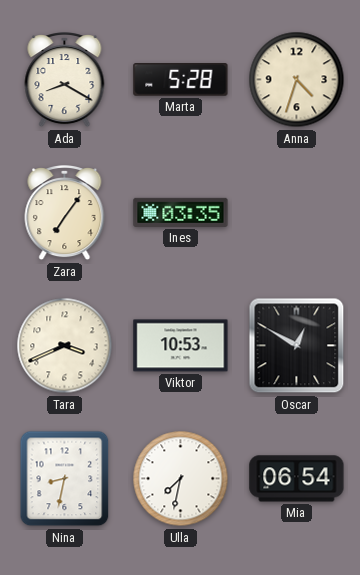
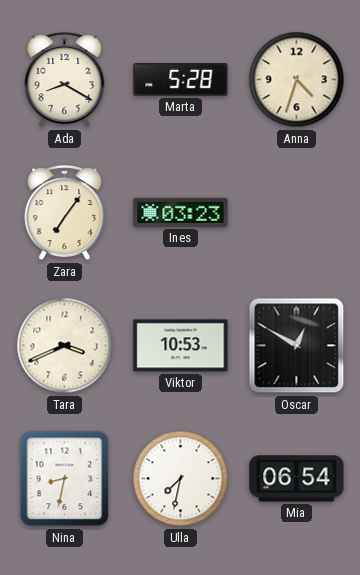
Ines: 03:35 -> 03:23
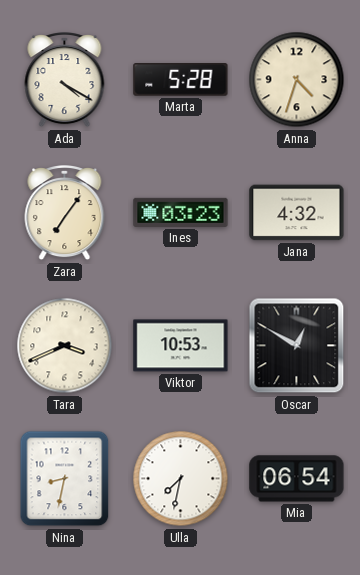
Ada: 8:20 -> 4:20
Jana: none -> 4:32
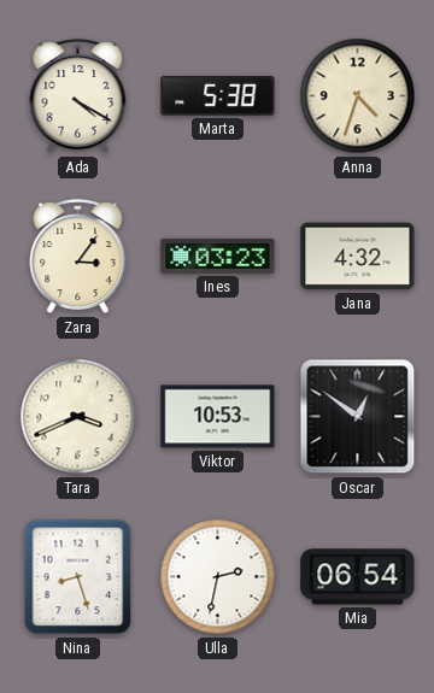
Marta: 5:28 -> 5:38
Zara: 7:06 -> 3:06
Oscar: 12:50 -> 12:51
Nina: 8:32 -> 8:27
Ulla: 7:32 -> 2:32
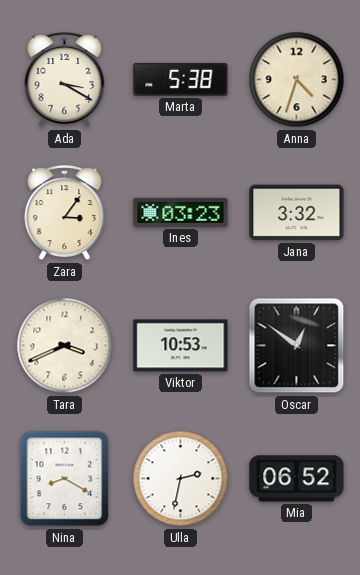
Ada: 4:20 -> 3:20
Jana: 4:32 -> 3:32
Nina: 8:27 -> 8:20
Mia: 06:54 -> 06:52
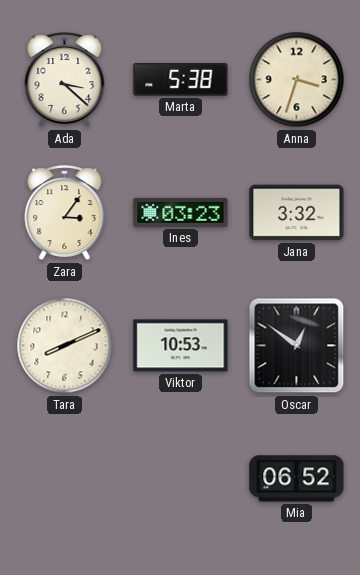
Ada: 3:20 -> 3:22
Anna: 4:33 -> 3:33
Tara: 3:41 -> 8:11
Nina: 8:20 -> none
Ulla: 2:32 -> none
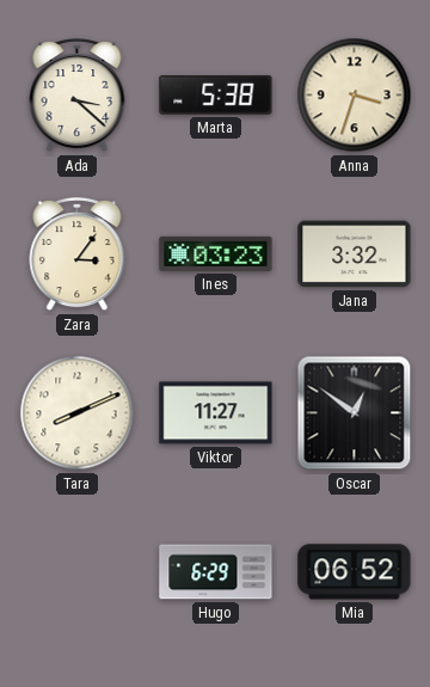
Viktor: 10:53 -> 11:27
Hugo: none -> 6:29
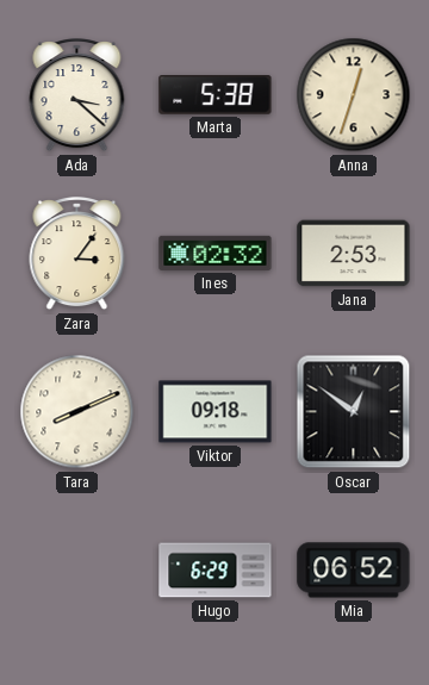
Anna: 3:33 -> 12:33
Ines: 03:23 -> 02:32
Jana: 3:32 -> 2:53
Viktor: 11:27 -> 09:18
